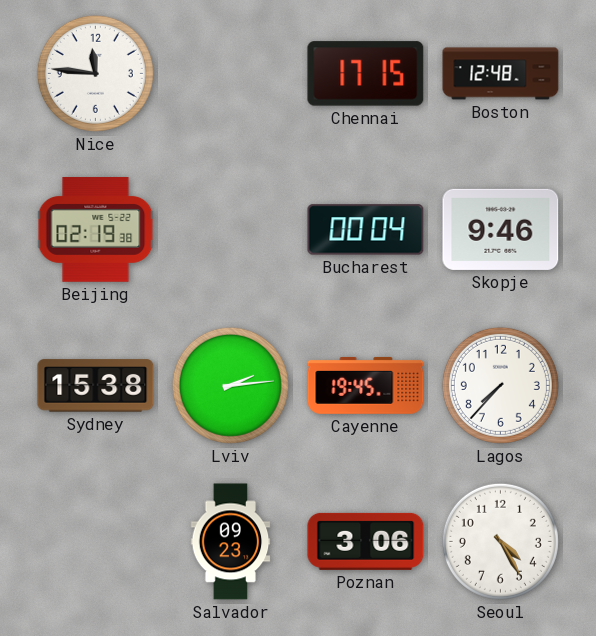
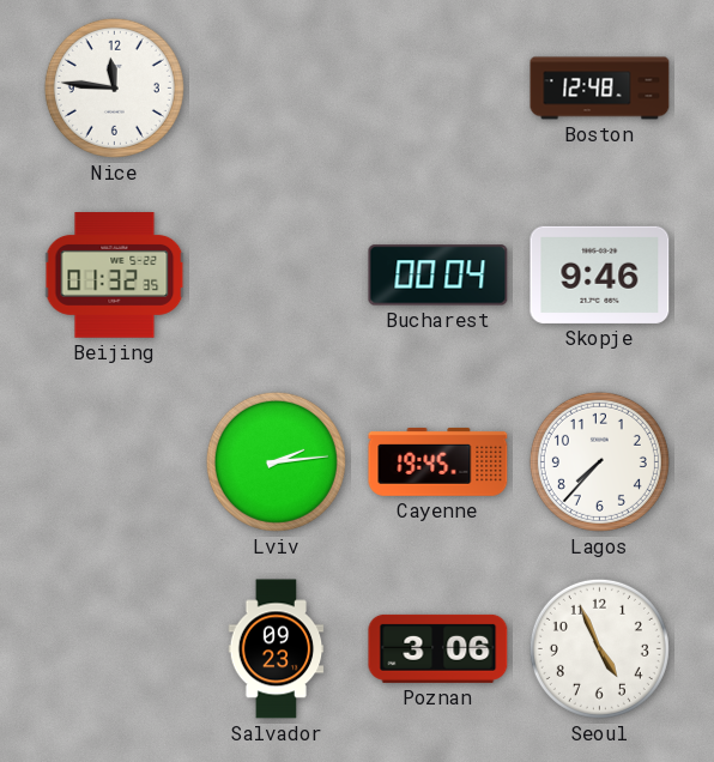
Chennai: 17:15 -> none
Beijing: 02:19 -> 01:32
Sydney: 15:38 -> none
Seoul: 4:25 -> 4:56
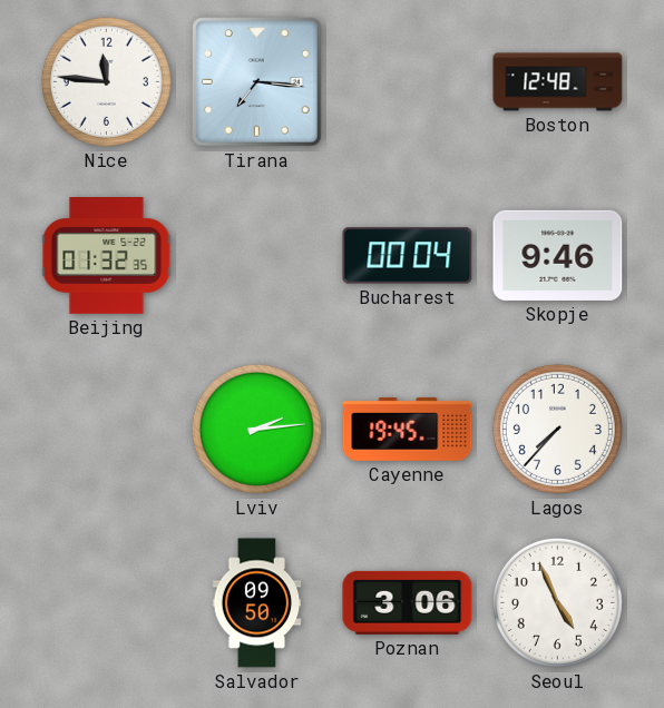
Tirana: none -> 7:16
Salvador: 09:23 -> 09:50
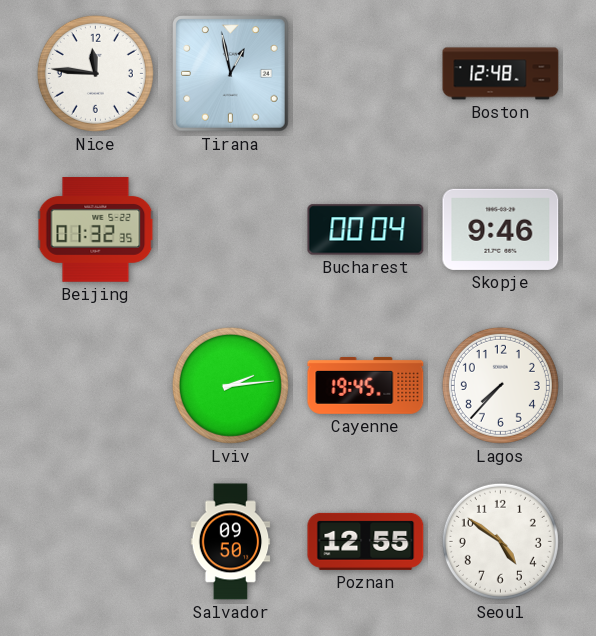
Tirana: 7:16 -> 12:58
Poznan: 3:06 -> 12:55
Seoul: 4:56 -> 4:51
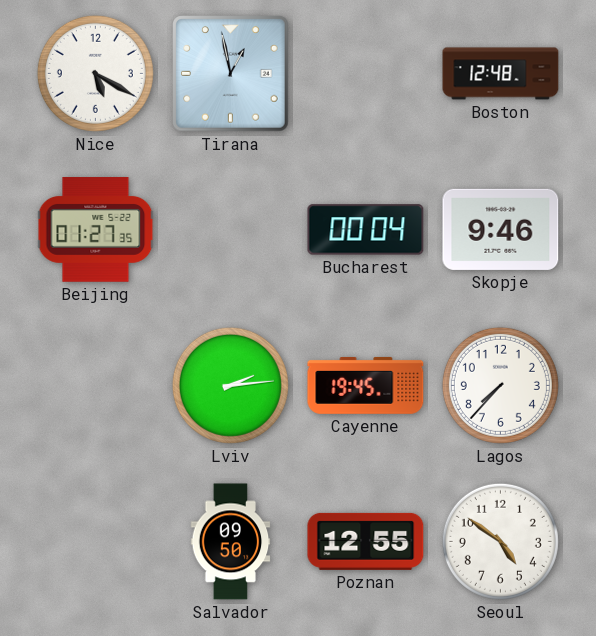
Nice: 11:46 -> 5:20
Beijing: 01:32 -> 01:27
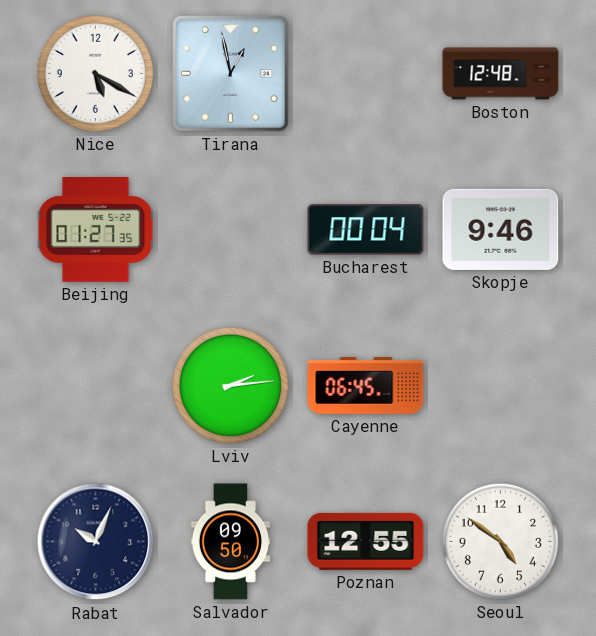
Cayenne: 19:45 -> 06:45
Lagos: 7:37 -> none
Rabat: none -> 10:04
